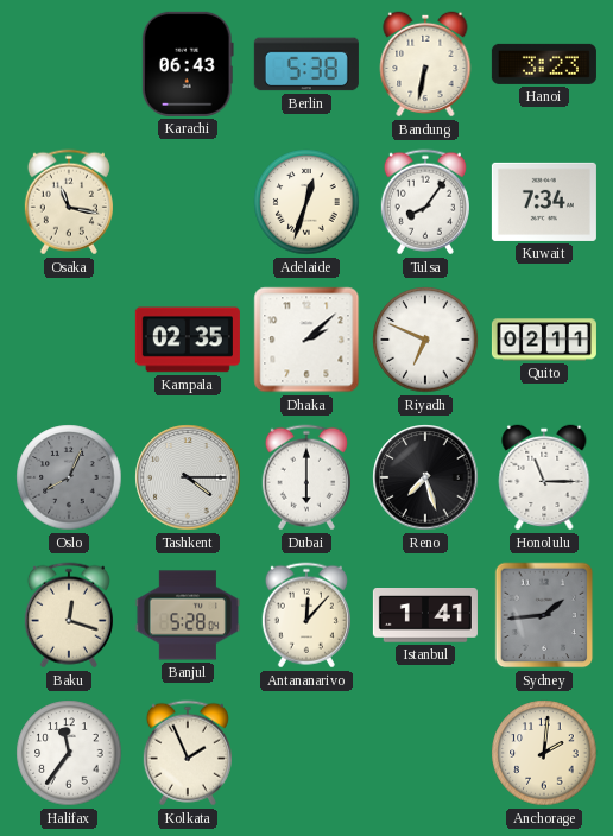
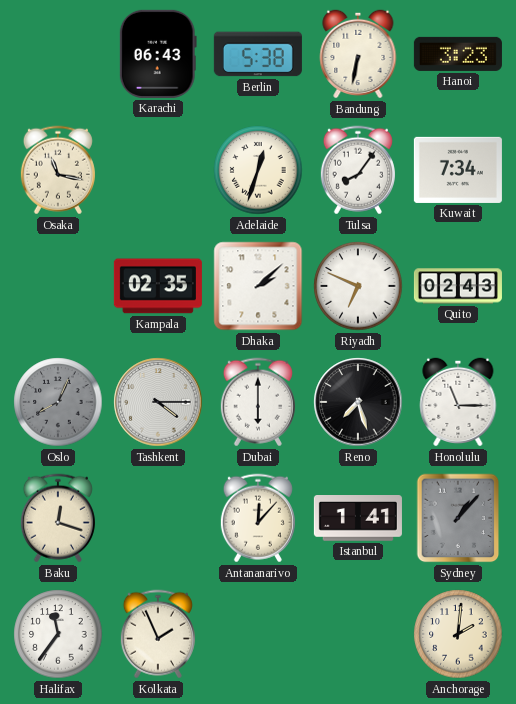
Quito: 02:11 -> 02:43
Banjul: 5:28 -> none
Sydney: 1:44 -> 1:07
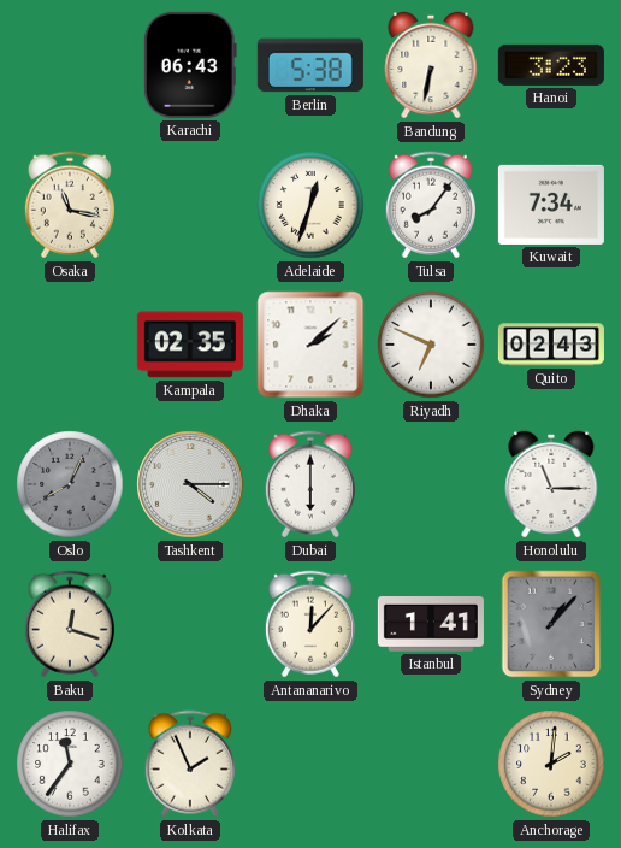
Reno: 7:27 -> none
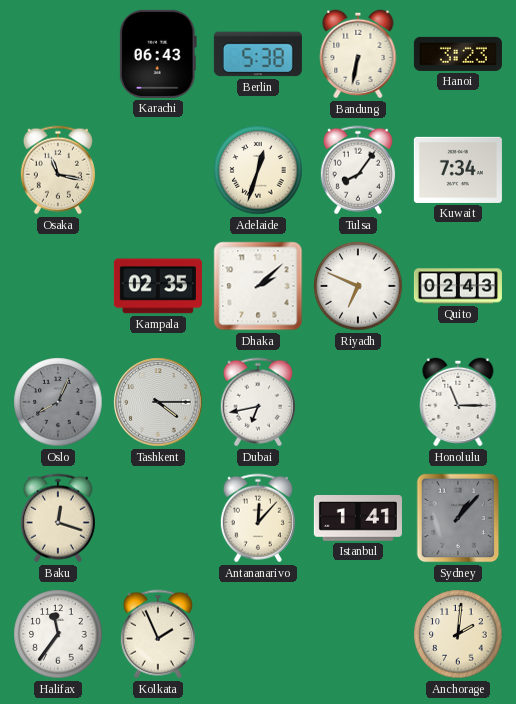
Dubai: 6:00 -> 6:43
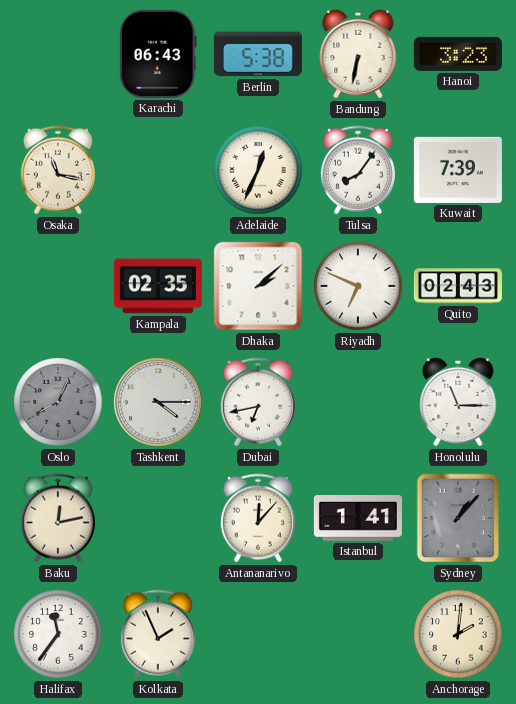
Adelaide: 12:33 -> 12:34
Kuwait: 7:34 -> 7:39
Baku: 12:18 -> 12:13
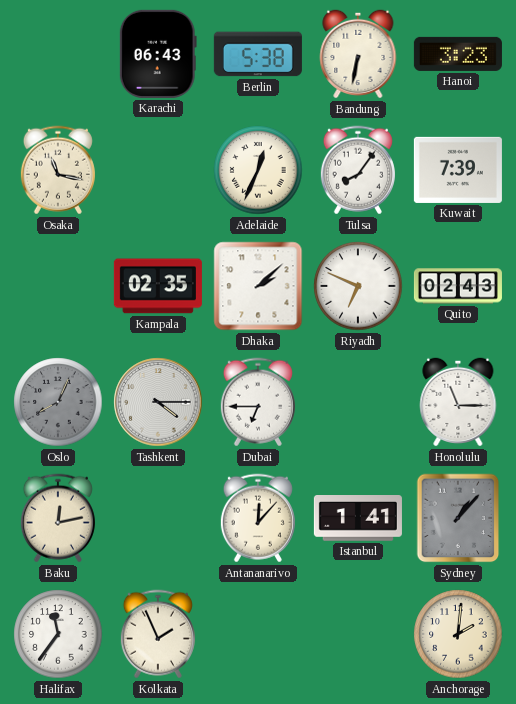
Dubai: 6:43 -> 6:45
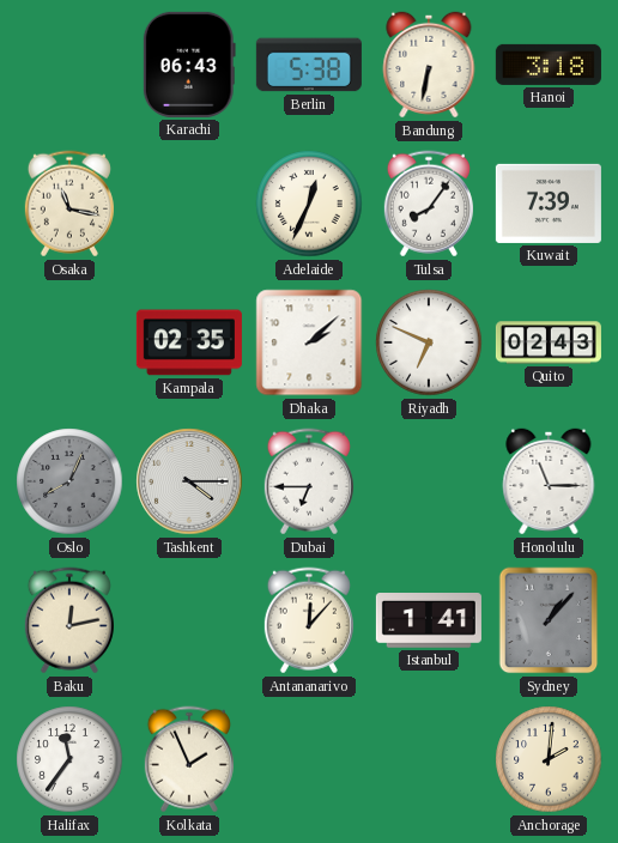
Hanoi: 3:23 -> 3:18
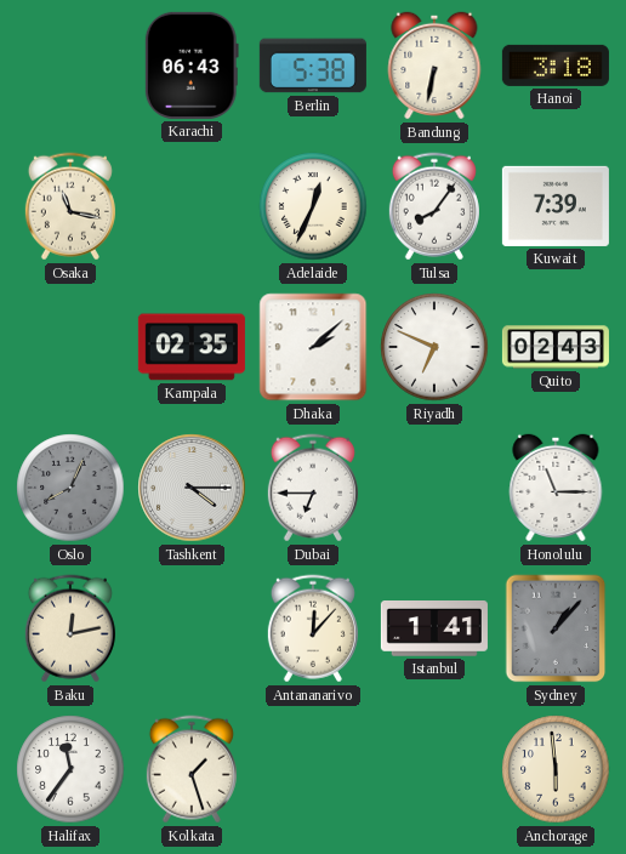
Kolkata: 1:56 -> 1:27
Anchorage: 2:01 -> 5:59
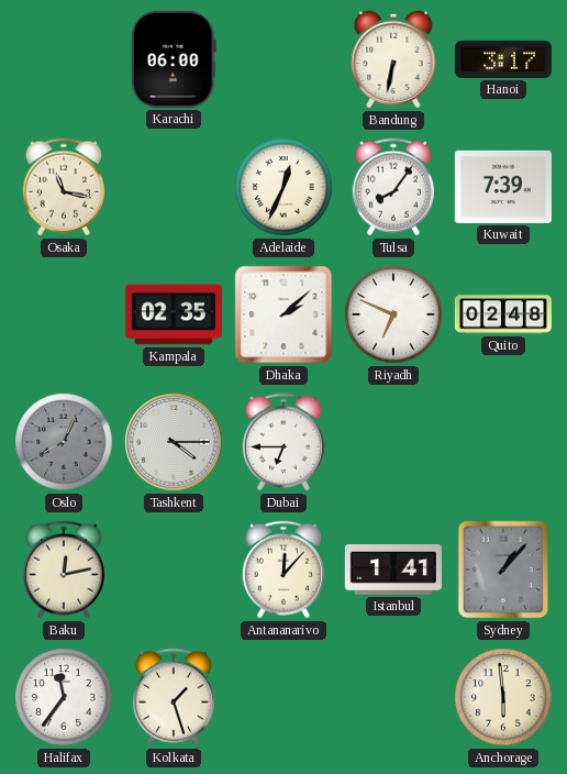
Karachi: 06:43 -> 06:00
Berlin: 5:38 -> none
Hanoi: 3:18 -> 3:17
Quito: 02:43 -> 02:48
Honolulu: 11:15 -> none
